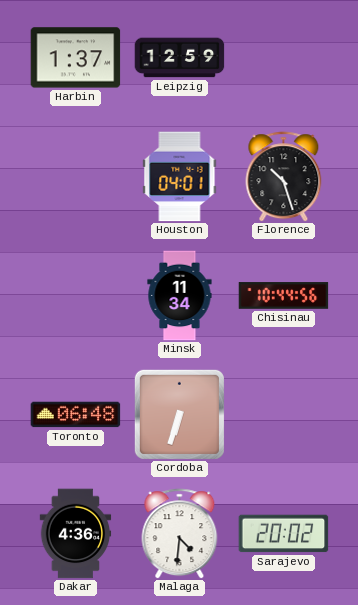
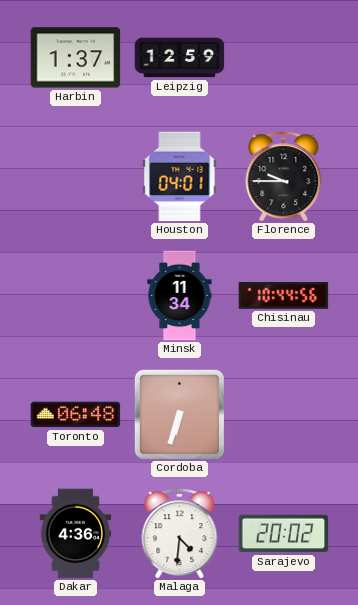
Florence: 10:27 -> 9:45
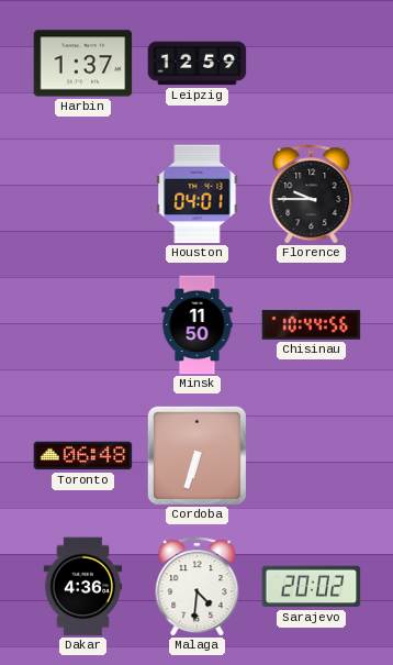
Minsk: 11:34 -> 11:50
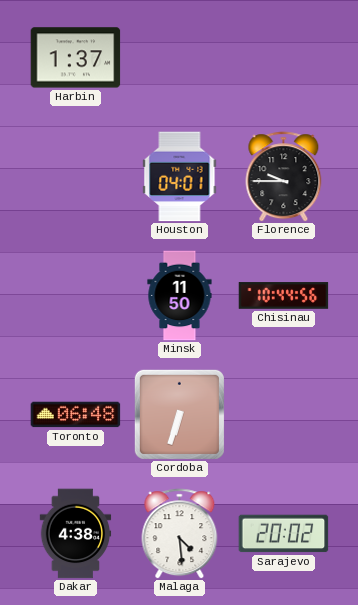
Leipzig: 12:59 -> none
Dakar: 4:36 -> 4:38
Malaga: 4:31 -> 4:29
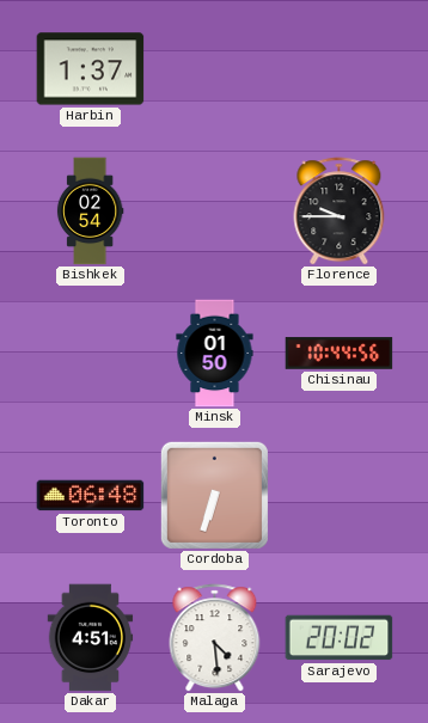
Bishkek: none -> 02:54
Houston: 04:01 -> none
Minsk: 11:50 -> 01:50
Dakar: 4:38 -> 4:51
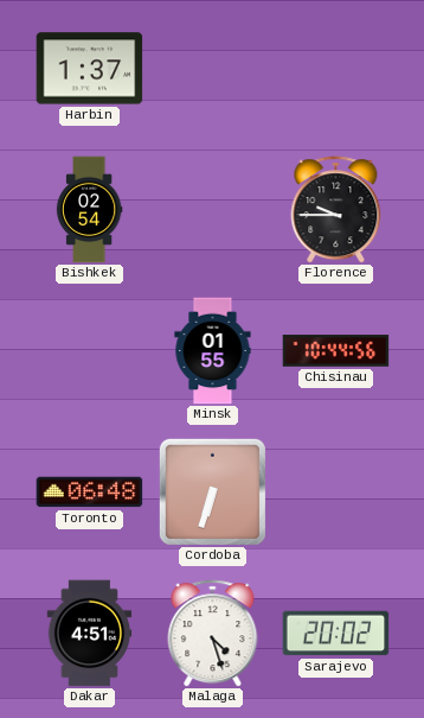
Minsk: 01:50 -> 01:55
Malaga: 4:29 -> 4:27
